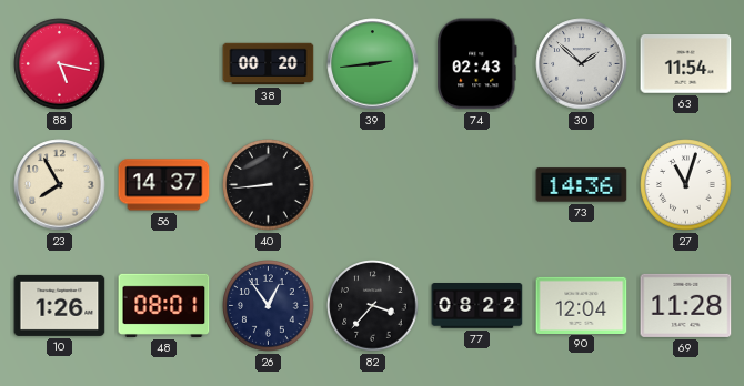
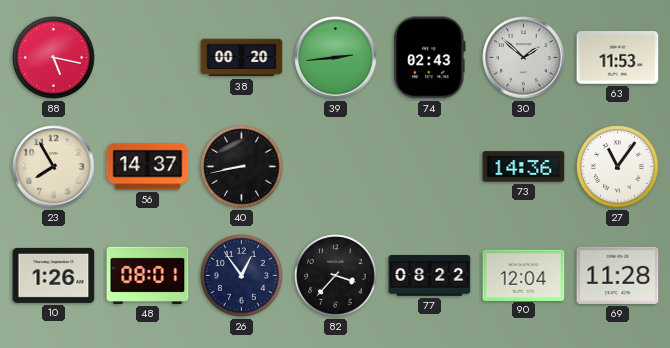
63: 11:54 -> 11:53
40: 8:44 -> 8:43
27: 11:03 -> 11:06
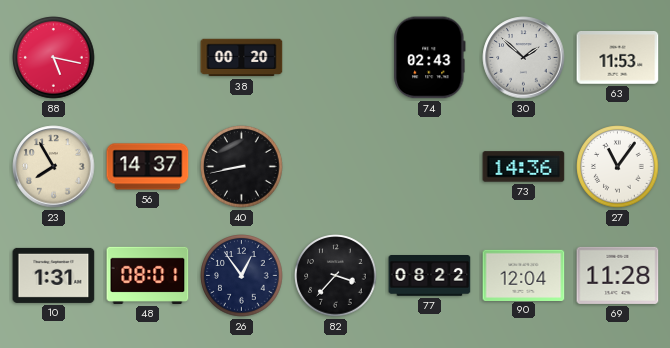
39: 2:44 -> none
10: 1:26 -> 1:31
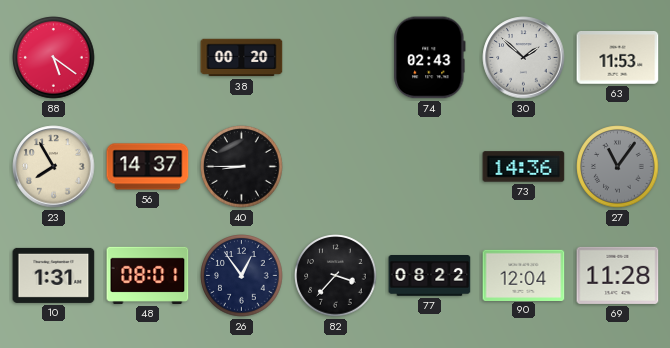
88: 5:17 -> 5:21
40: 8:43 -> 8:45
27 dial: white -> grey
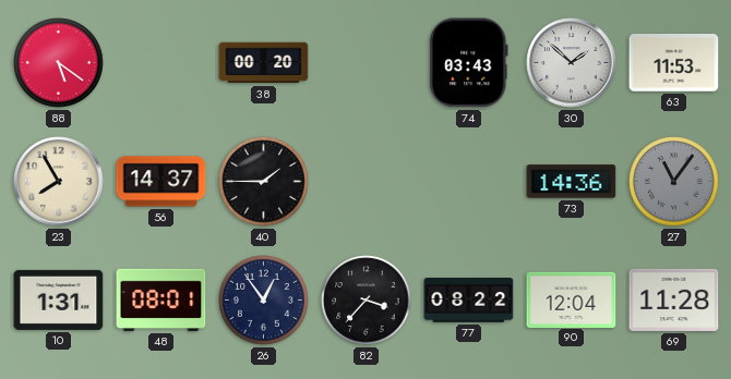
74: 02:43 -> 03:43
40: 8:45 -> 1:45
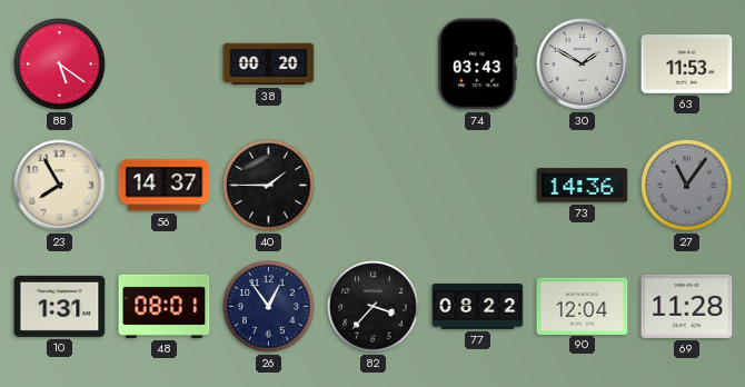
30: 1:52 -> 1:50
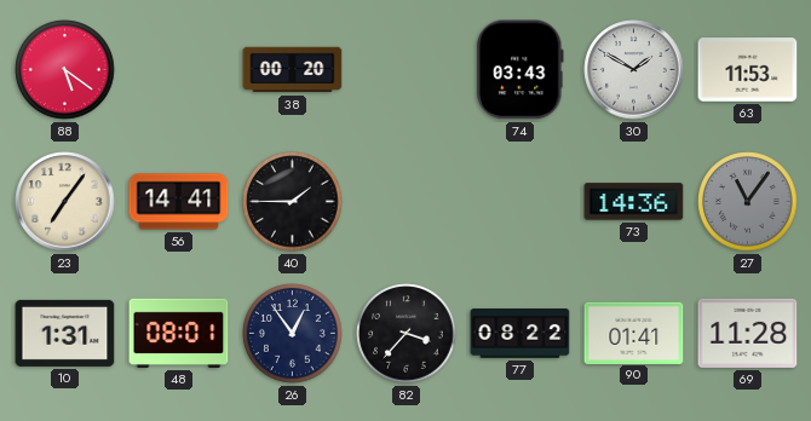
23: 7:55 -> 7:06
56: 14:37 -> 14:41
90: 12:04 -> 01:41
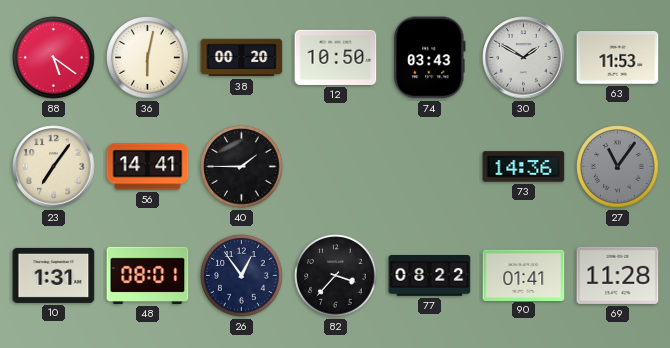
36: none -> 6:02
12: none -> 10:50
